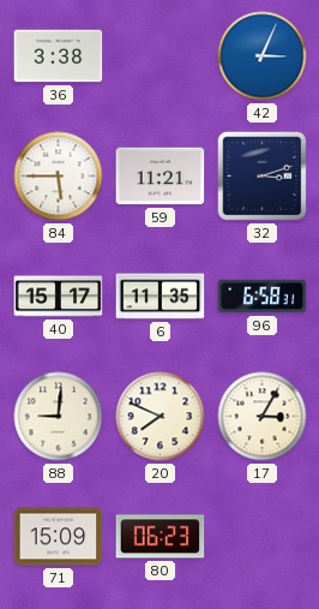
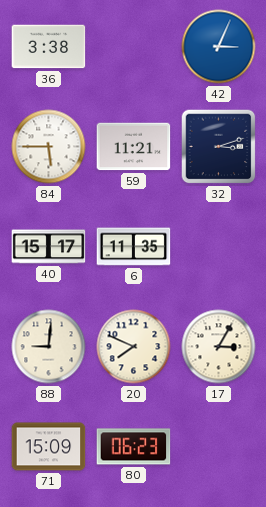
96: 6:58 -> none
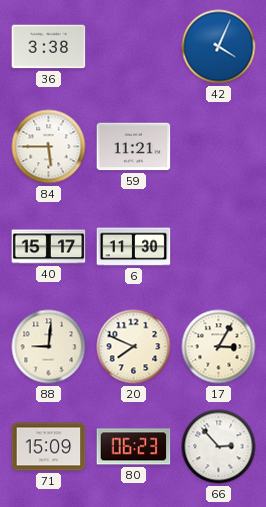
42: 3:04 -> 4:04
32: 3:12 -> none
6: 11:35 -> 11:30
66: none -> 2:53
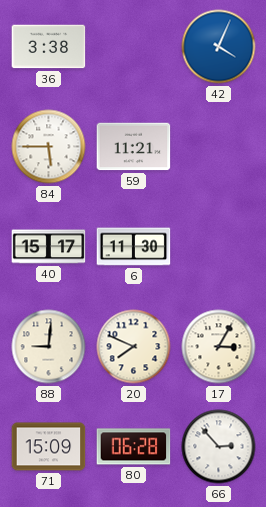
80: 06:23 -> 06:28
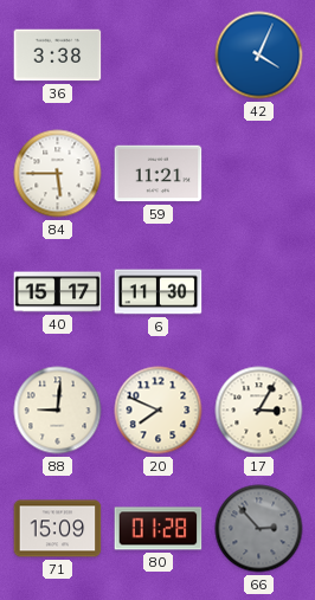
80: 06:28 -> 01:28
66 dial: white -> grey
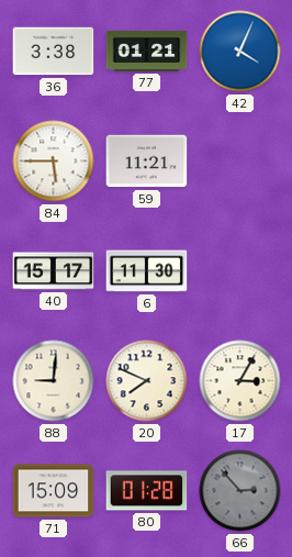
77: none -> 01:21
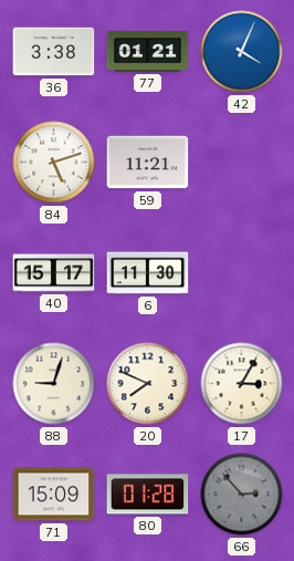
84: 5:45 -> 5:12
88: 9:01 -> 9:03
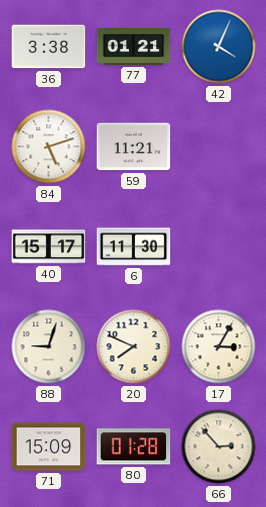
66 dial: grey -> cream
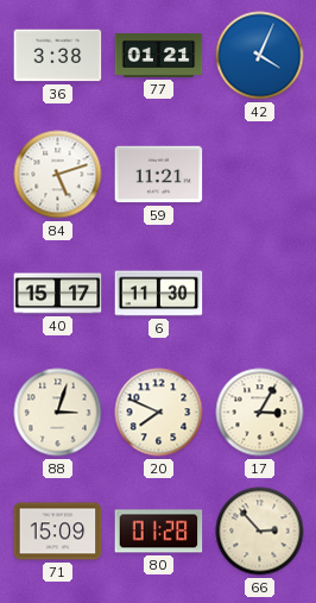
88: 9:03 -> 3:03
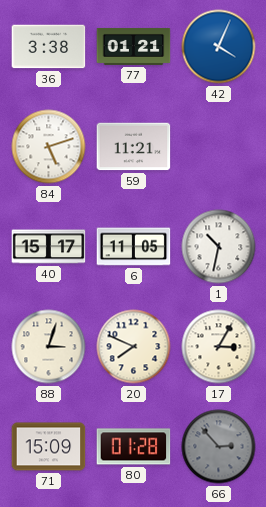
6: 11:30 -> 11:05
1: none -> 10:32
66 dial: cream -> grey
